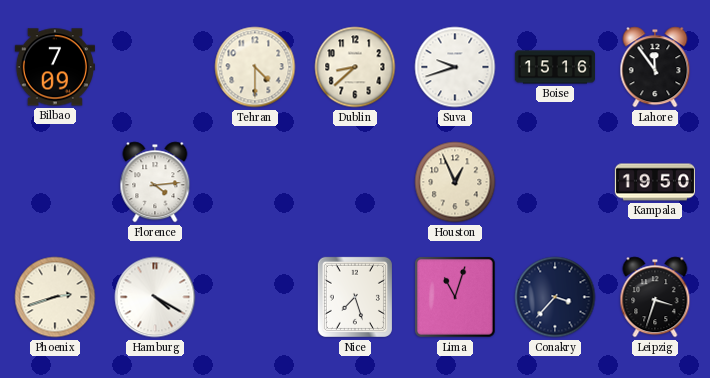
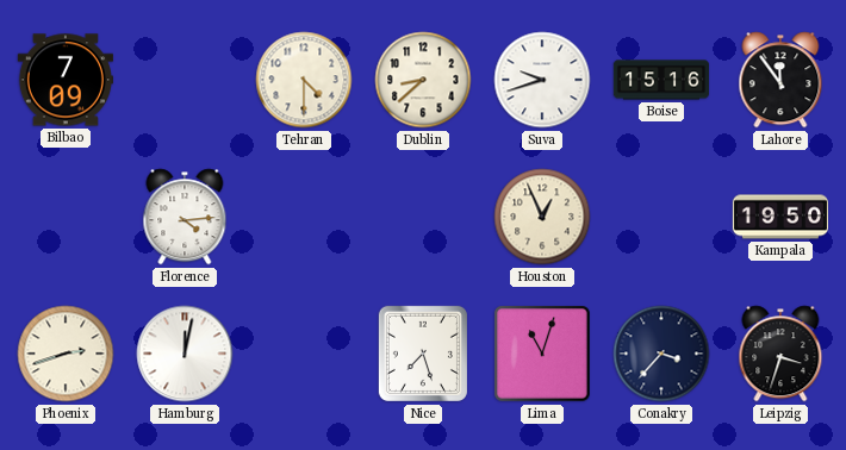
Hamburg: 4:20 -> 12:02
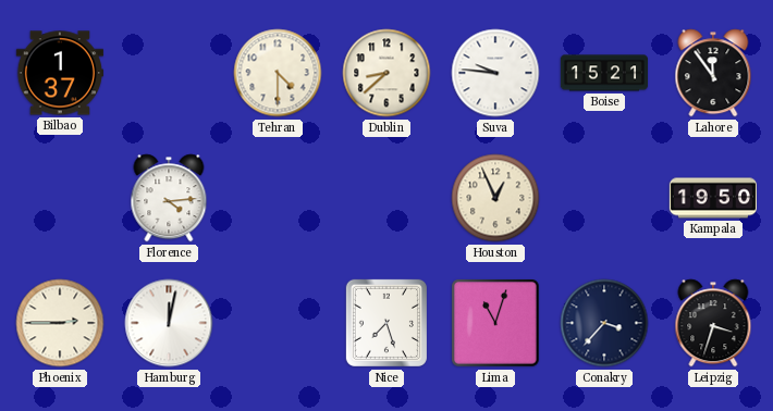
Bilbao: 7:09 -> 1:37
Suva: 9:42 -> 9:46
Boise: 15:16 -> 15:21
Phoenix: 2:42 -> 2:45
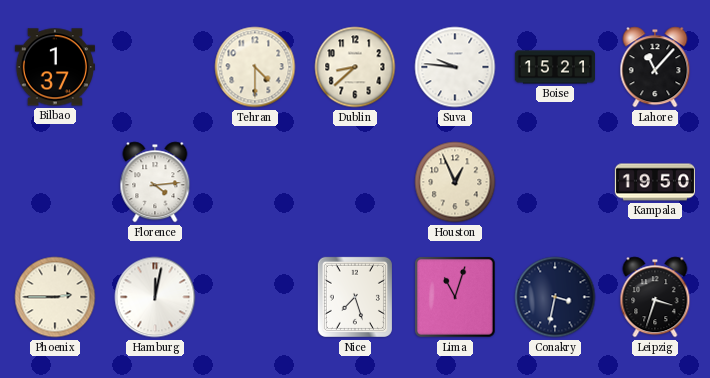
Lahore: 11:54 -> 11:07
Conakry: 3:37 -> 3:32
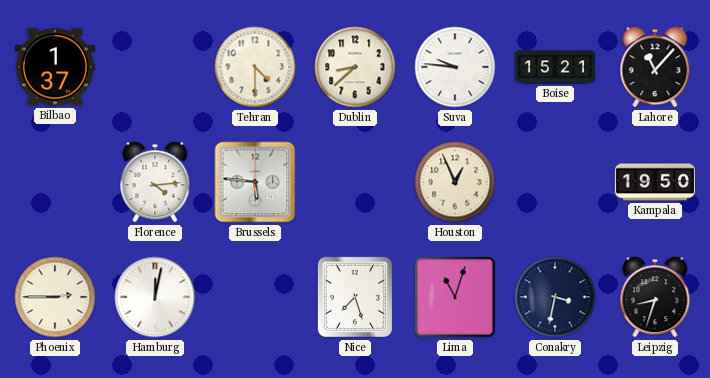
Brussels: none -> 5:46
Leipzig: 3:33 -> 8:33
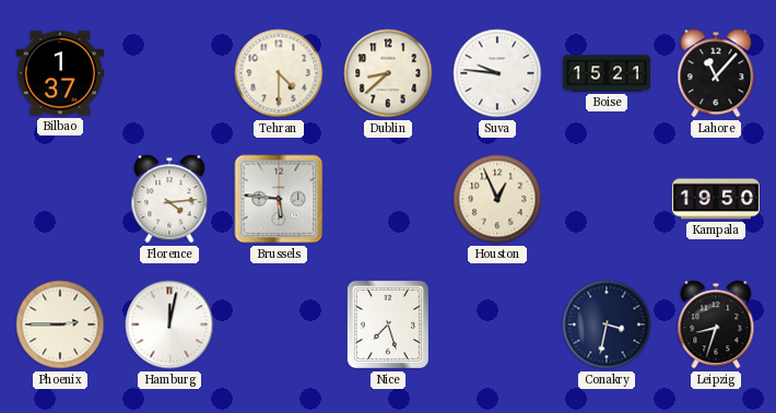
Lima: 11:03 -> none
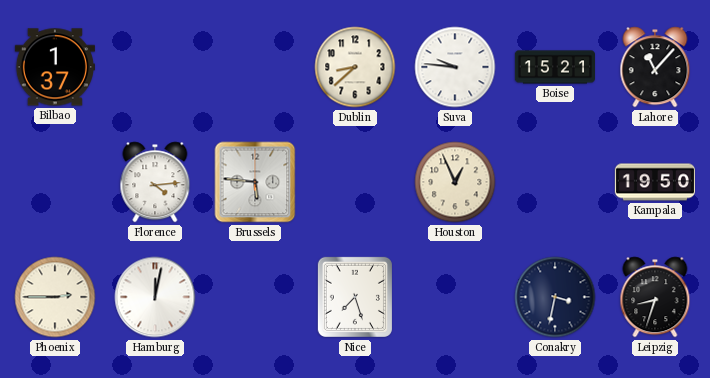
Tehran: 4:30 -> none
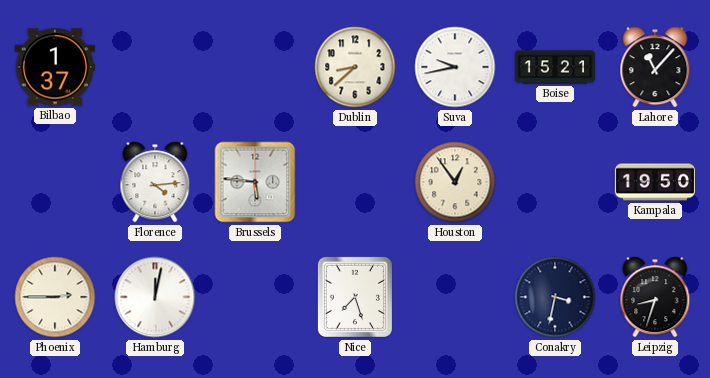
Suva: 9:46 -> 9:43
Houston: 12:56 -> 12:54
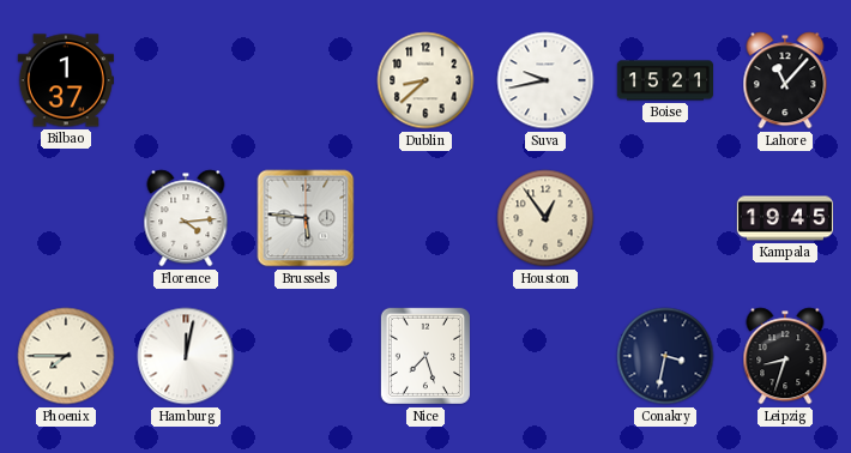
Kampala: 19:50 -> 19:45
Phoenix: 2:45 -> 7:45
